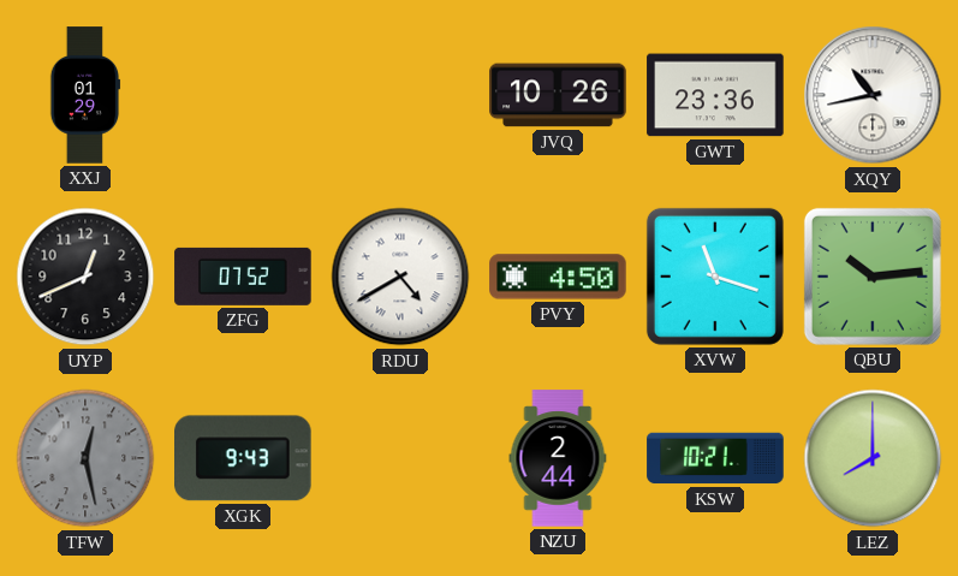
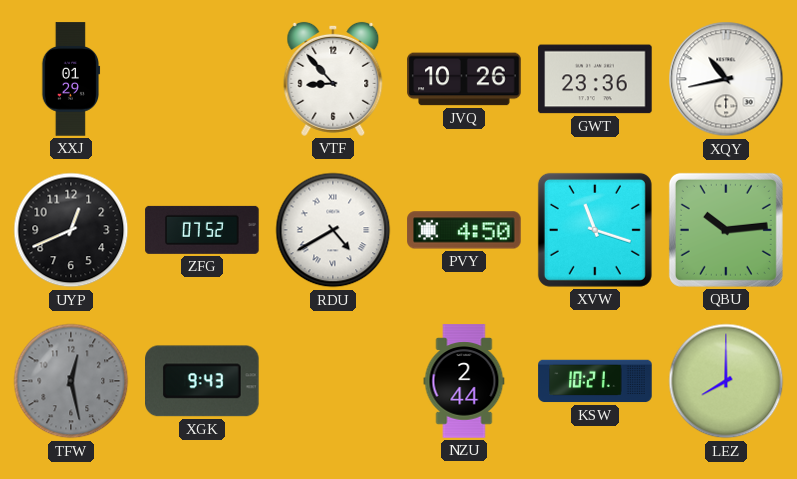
VTF: none -> 8:53
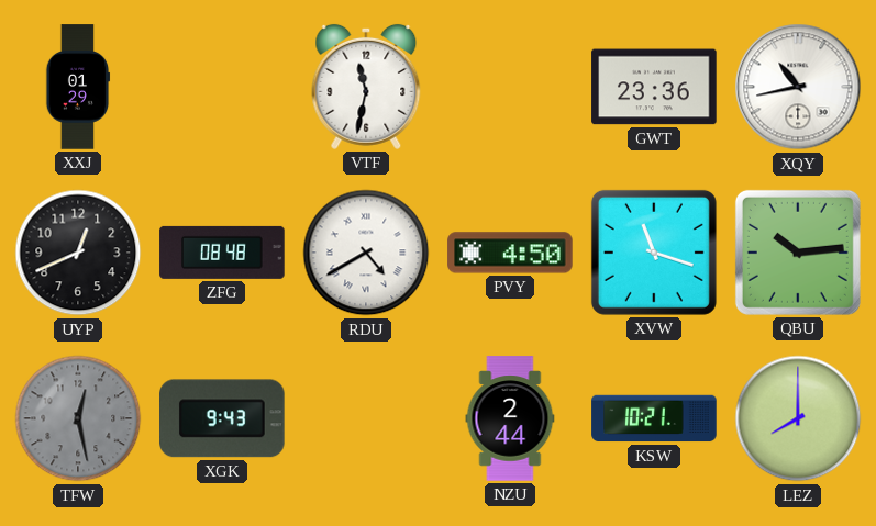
VTF: 8:53 -> 11:32
JVQ: 10:26 -> none
ZFG: 07:52 -> 08:48
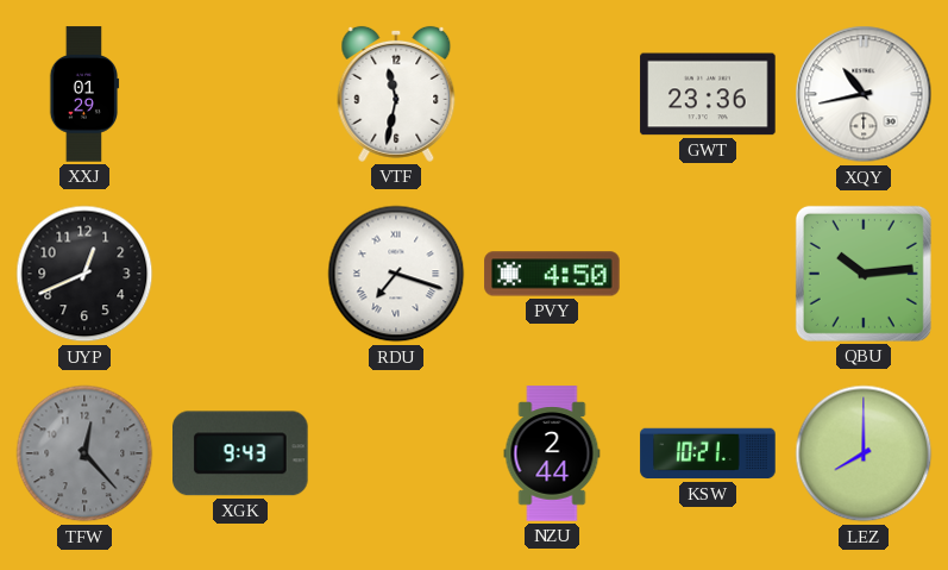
ZFG: 08:48 -> none
RDU: 4:40 -> 7:18
XVW: 11:18 -> none
TFW: 12:28 -> 12:23
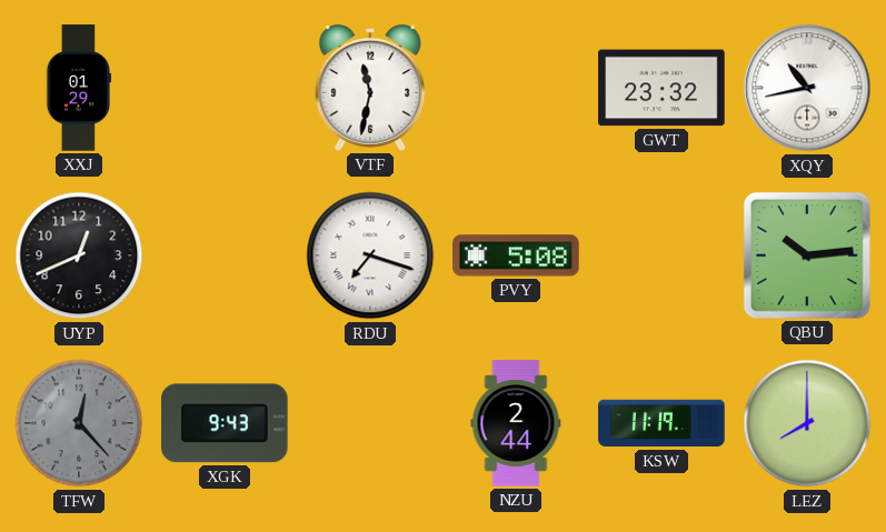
GWT: 23:36 -> 23:32
PVY: 4:50 -> 5:08
KSW: 10:21 -> 11:19
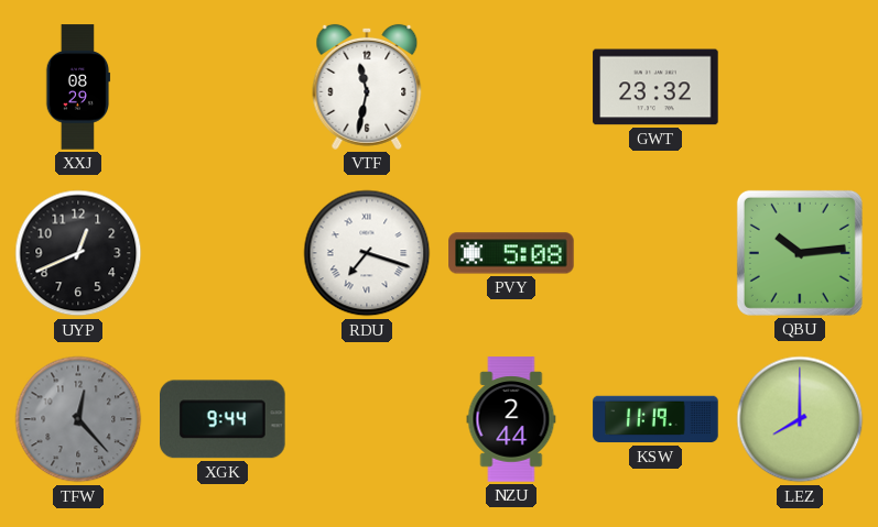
XXJ: 01:29 -> 08:29
XQY: 10:43 -> none
XGK: 9:43 -> 9:44
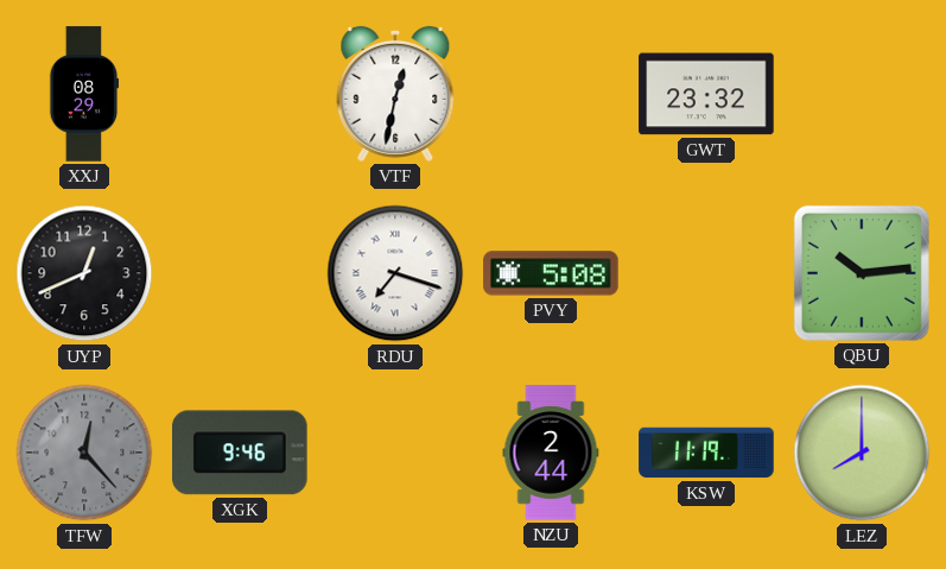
VTF: 11:32 -> 12:32
XGK: 9:44 -> 9:46
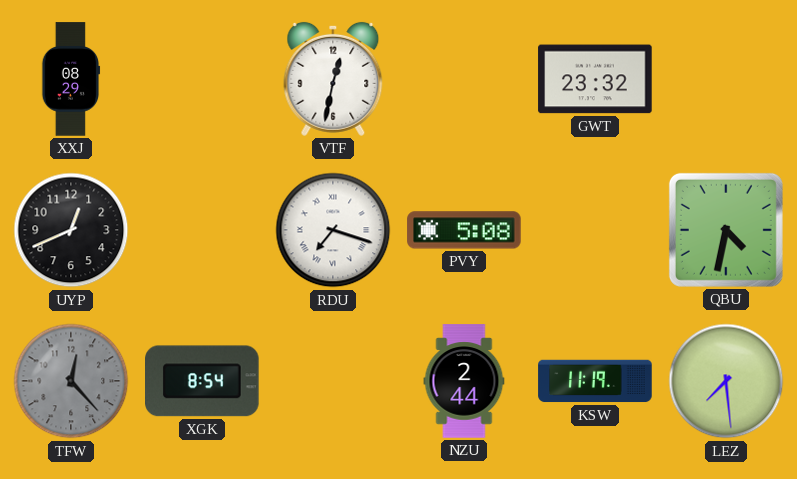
QBU: 10:14 -> 4:32
XGK: 9:46 -> 8:54
LEZ: 8:00 -> 7:29
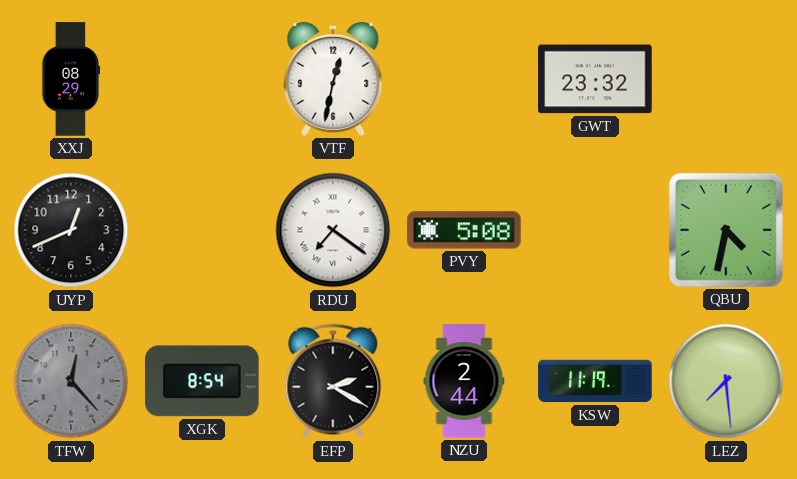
RDU: 7:18 -> 7:21
EFP: none -> 2:20
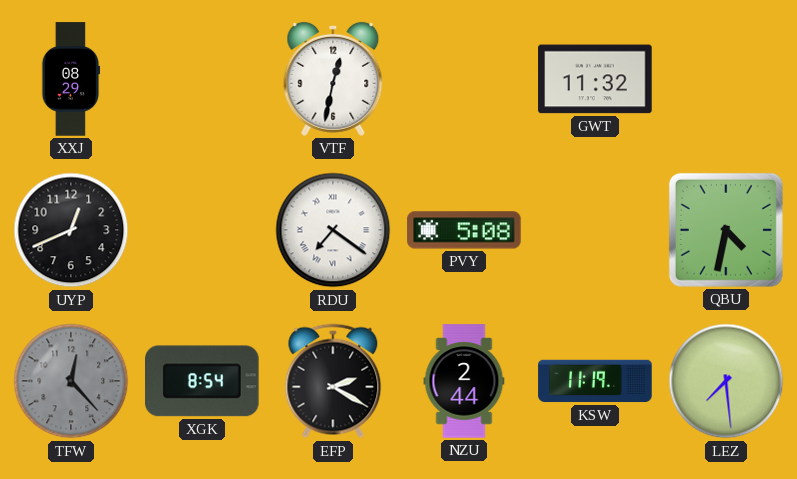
GWT: 23:32 -> 11:32
